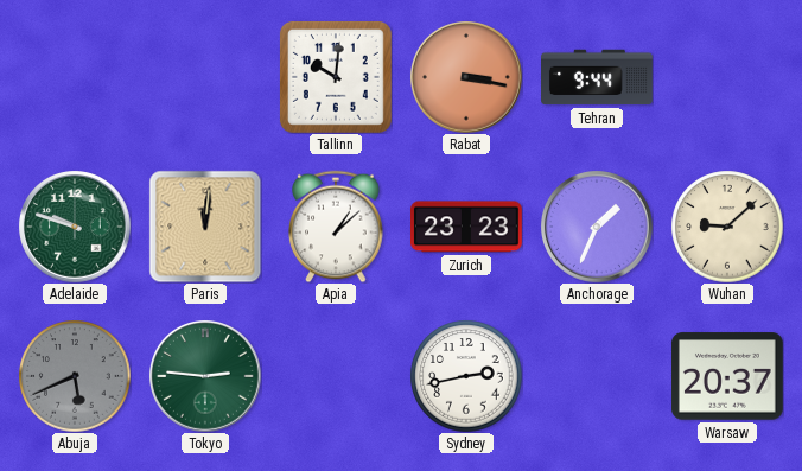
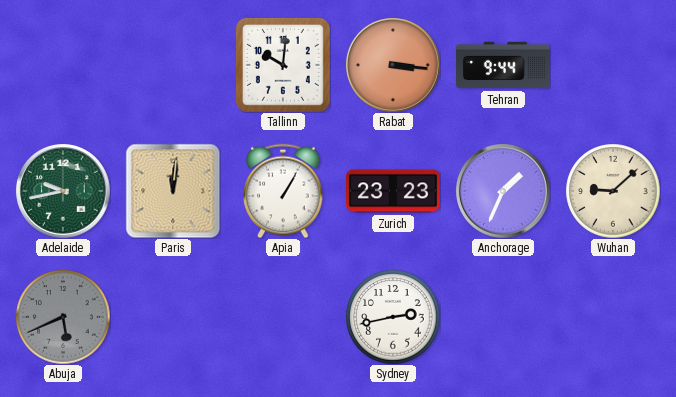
Rabat: 3:17 -> 3:16
Adelaide: 9:48 -> 9:43
Apia: 1:08 -> 1:05
Tokyo: 2:46 -> none
Warsaw: 20:37 -> none
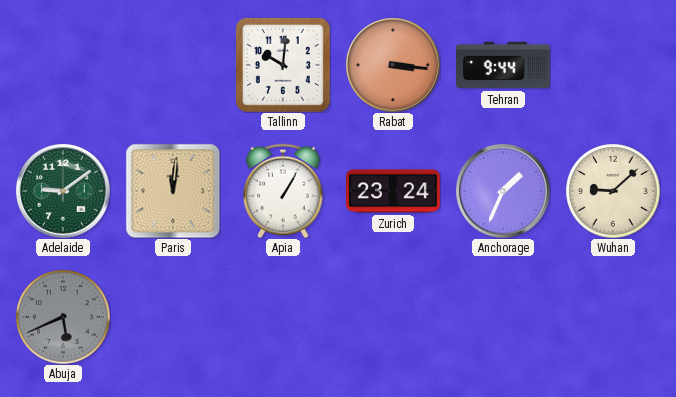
Adelaide: 9:43 -> 9:09
Zurich: 23:23 -> 23:24
Sydney: 2:43 -> none
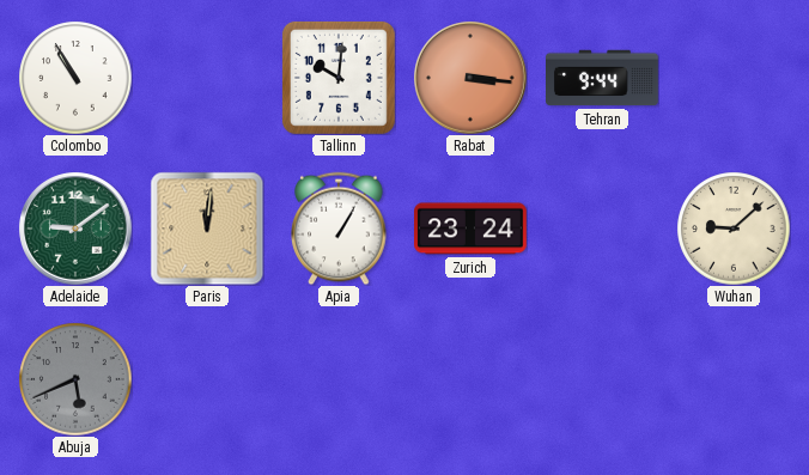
Colombo: none -> 10:55
Anchorage: 1:34 -> none
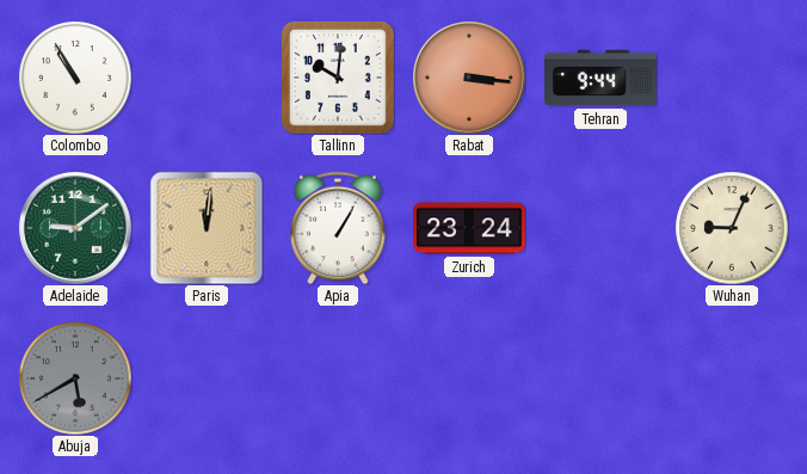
Wuhan: 9:08 -> 9:04
Abuja: 5:41 -> 5:40
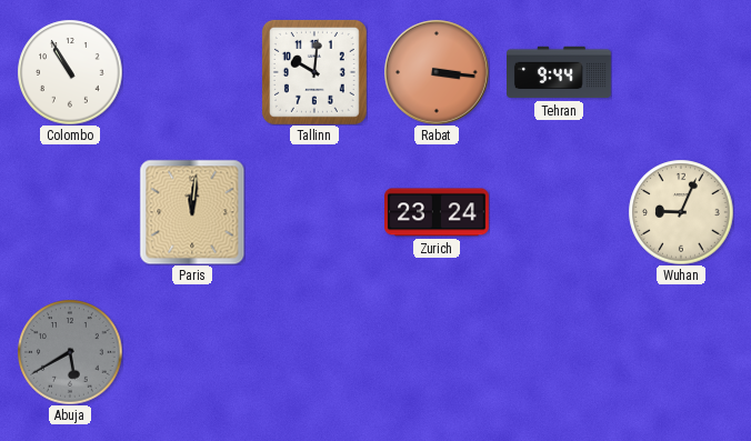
Adelaide: 9:09 -> none
Apia: 1:05 -> none
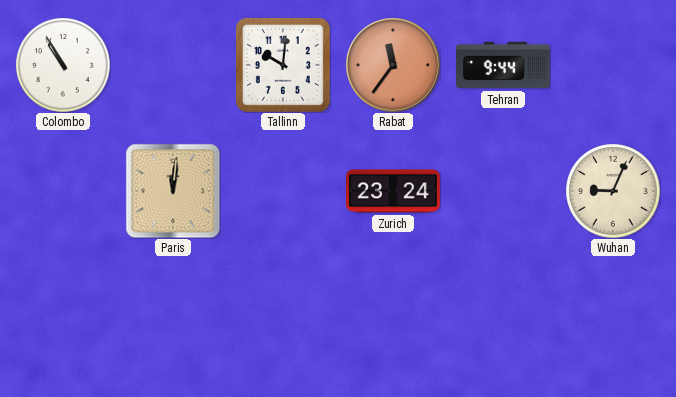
Rabat: 3:16 -> 11:36
Abuja: 5:40 -> none
